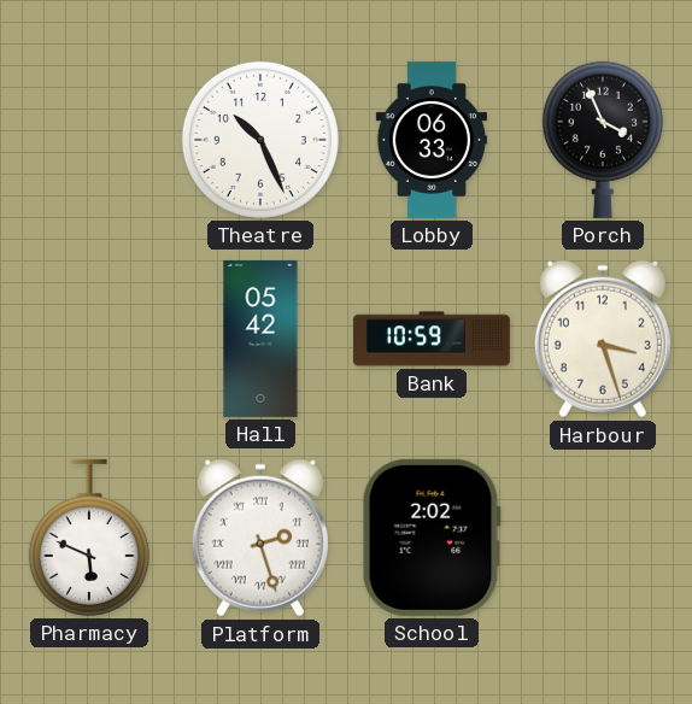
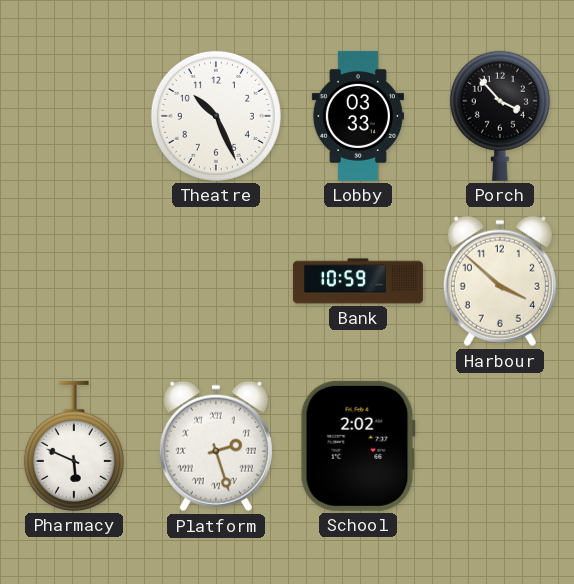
Lobby: 06:33 -> 03:33
Porch: 3:56 -> 3:53
Hall: 05:42 -> none
Harbour: 3:27 -> 3:52
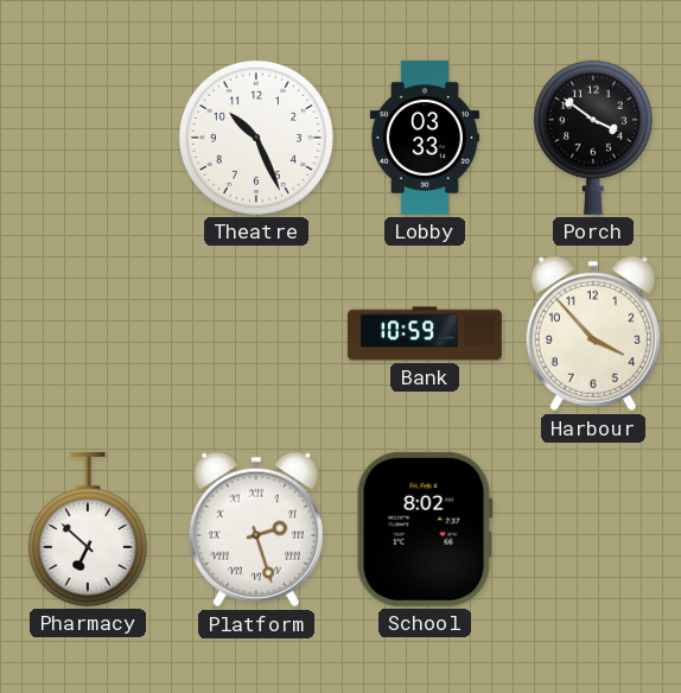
Porch: 3:53 -> 3:51
Harbour: 3:52 -> 3:53
Pharmacy: 5:49 -> 6:52
School: 2:02 -> 8:02
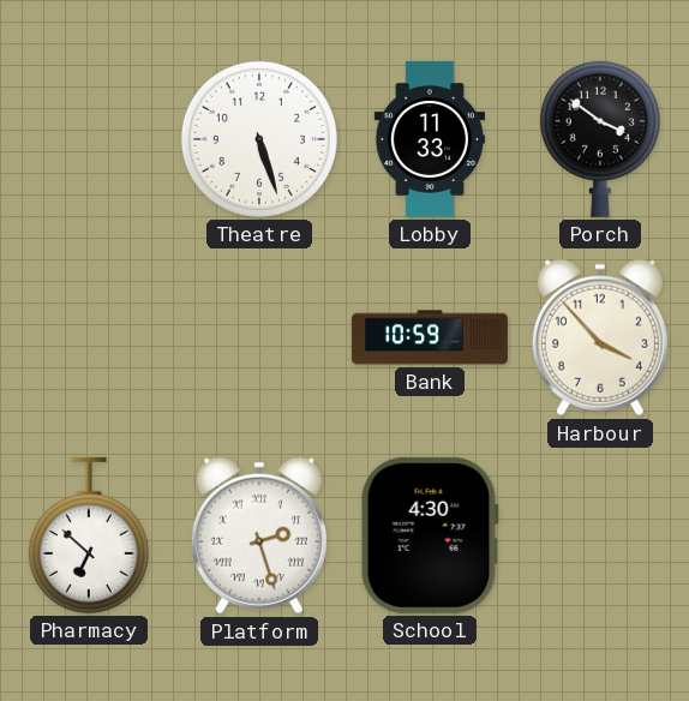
Theatre: 10:26 -> 5:27
Lobby: 03:33 -> 11:33
School: 8:02 -> 4:30
